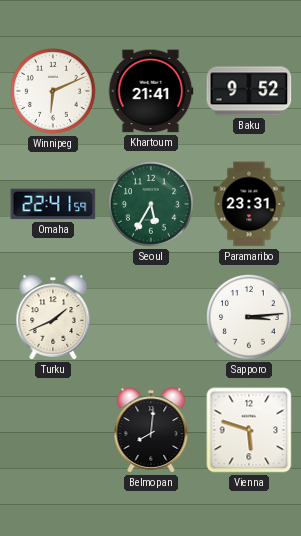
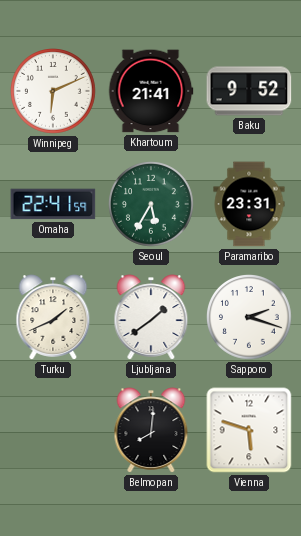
Ljubljana: none -> 1:39
Sapporo: 3:14 -> 2:18
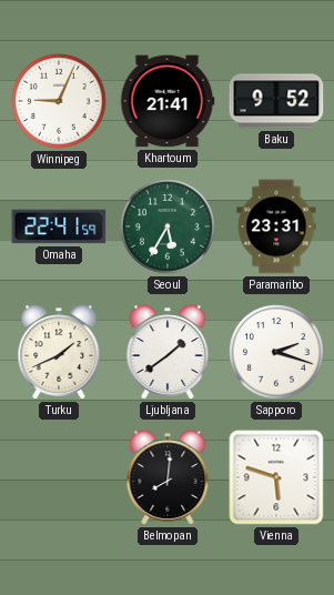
Winnipeg: 6:11 -> 9:04
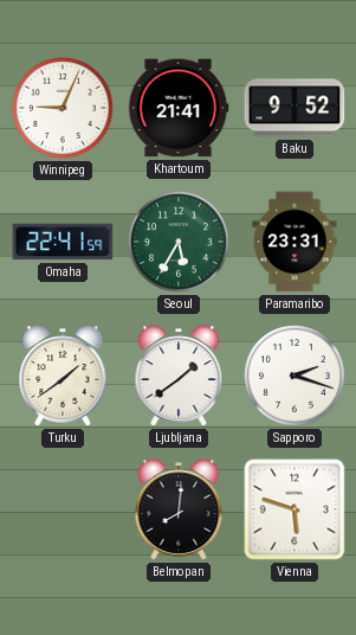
Turku: 1:41 -> 1:39
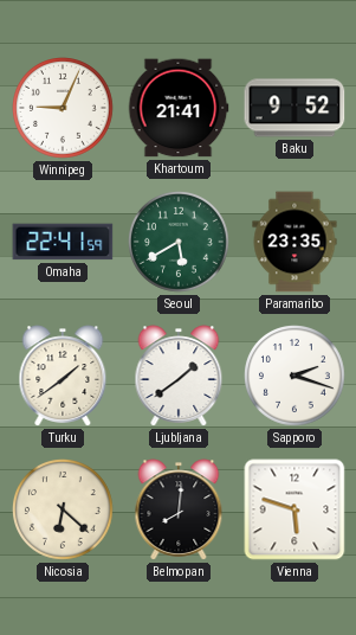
Seoul: 5:35 -> 5:40
Paramaribo: 23:31 -> 23:35
Nicosia: none -> 6:22
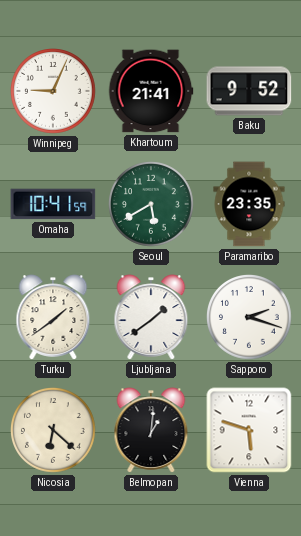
Omaha: 22:41 -> 10:41
Belmopan: 8:01 -> 1:01
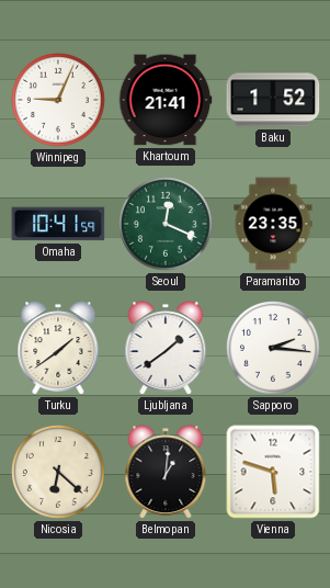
Baku: 9:52 -> 1:52
Seoul: 5:40 -> 12:19
Sapporo: 2:18 -> 2:16
